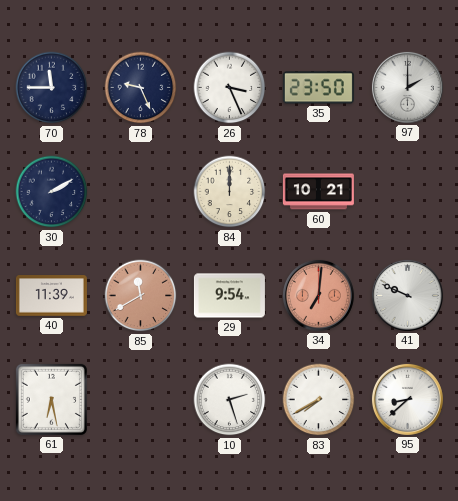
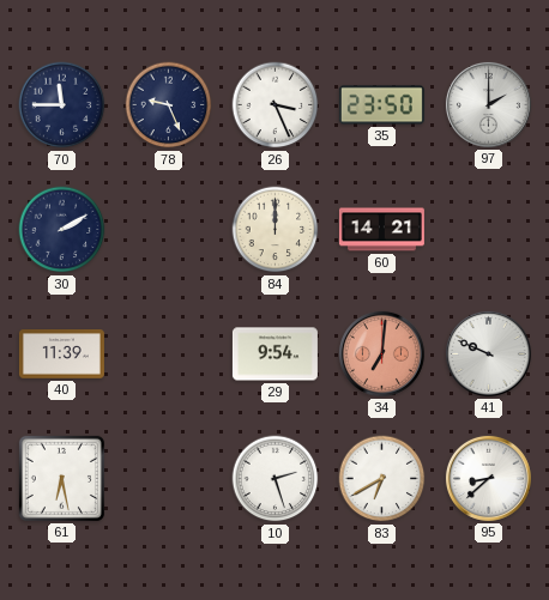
60: 10:21 -> 14:21
85: 11:40 -> none
83: 7:40 -> 6:40
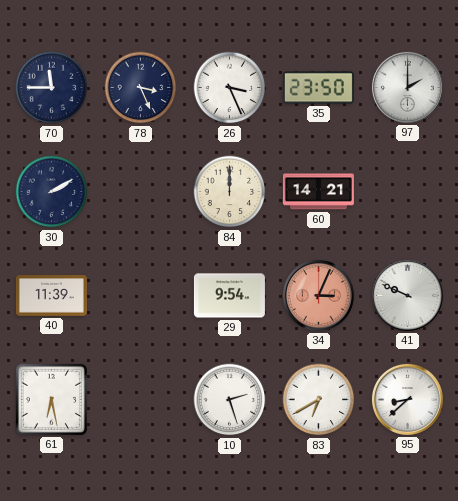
78: 9:26 -> 3:26
34: 7:01 -> 3:04
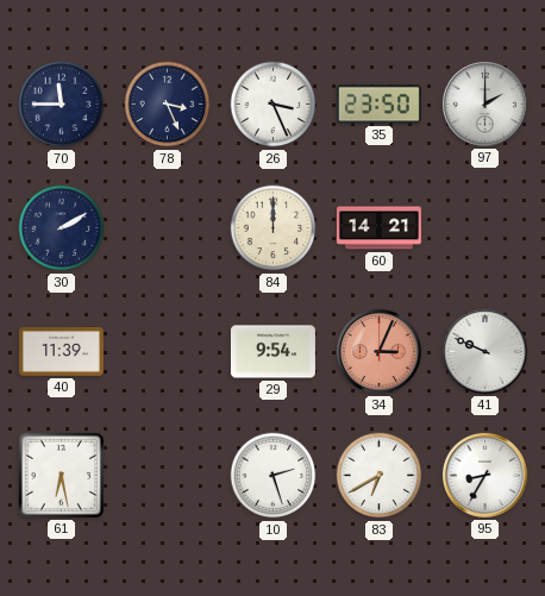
95: 8:38 -> 8:35
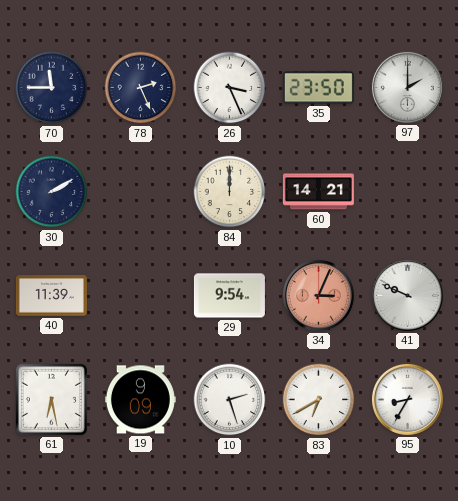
78: 3:26 -> 2:26
19: none -> 9:09
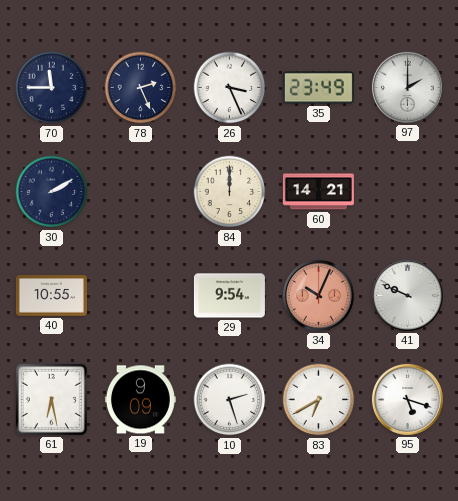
35: 23:50 -> 23:49
40: 11:39 -> 10:55
34: 3:04 -> 10:04
95: 8:35 -> 5:18
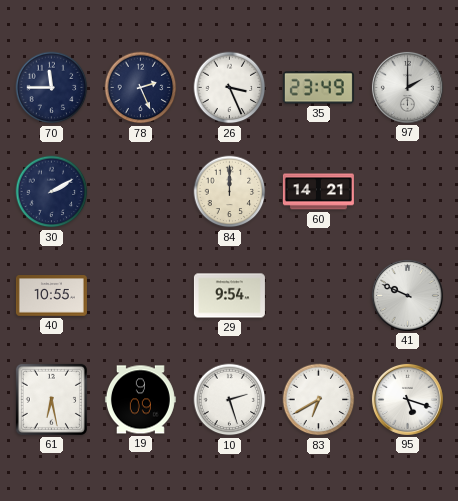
34: 10:04 -> none
